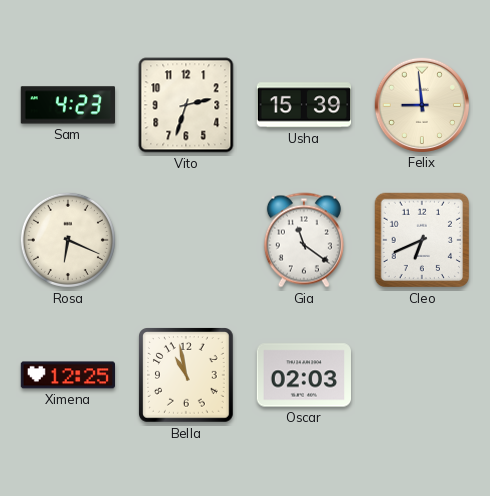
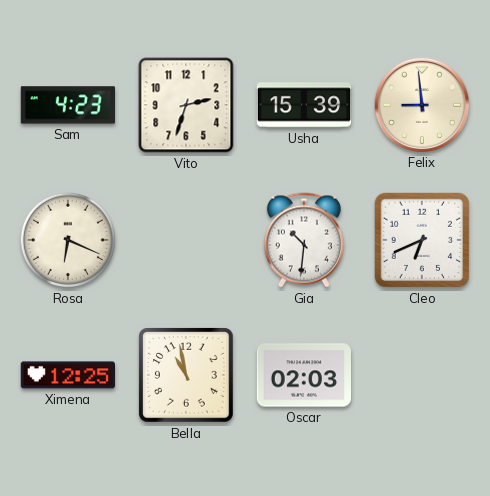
Gia: 11:21 -> 10:31
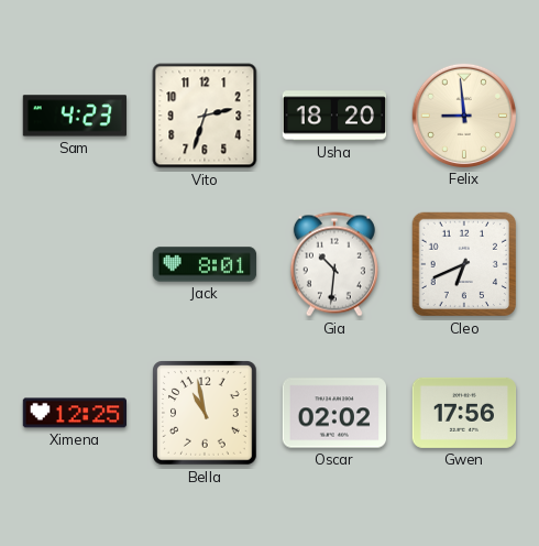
Usha: 15:39 -> 18:20
Rosa: 6:19 -> none
Jack: none -> 8:01
Oscar: 02:03 -> 02:02
Gwen: none -> 17:56
